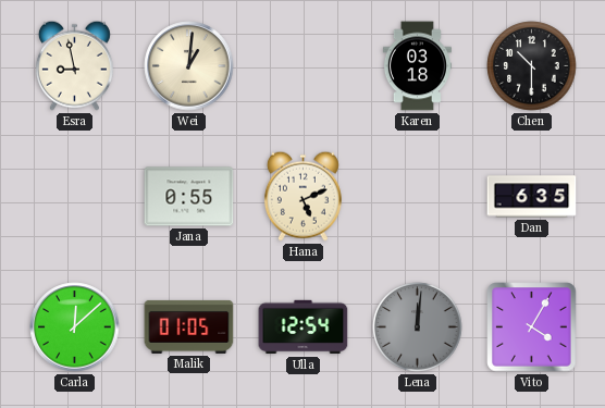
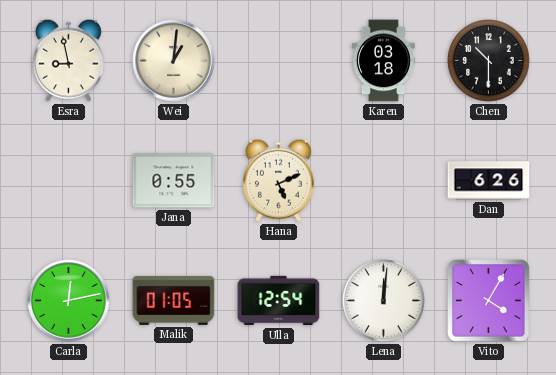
Dan: 6:35 -> 6:26
Carla: 12:08 -> 12:13
Lena dial: grey -> white
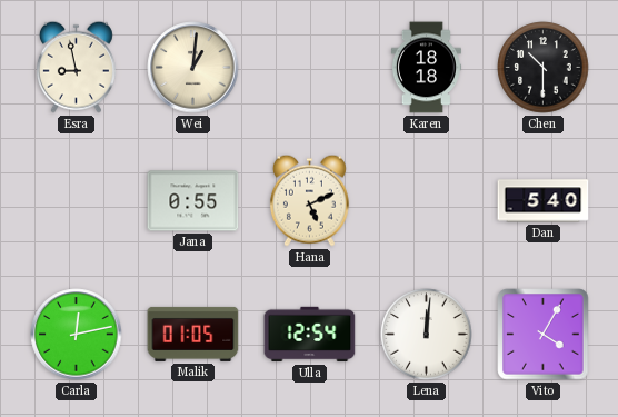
Karen: 03:18 -> 18:18
Dan: 6:26 -> 5:40
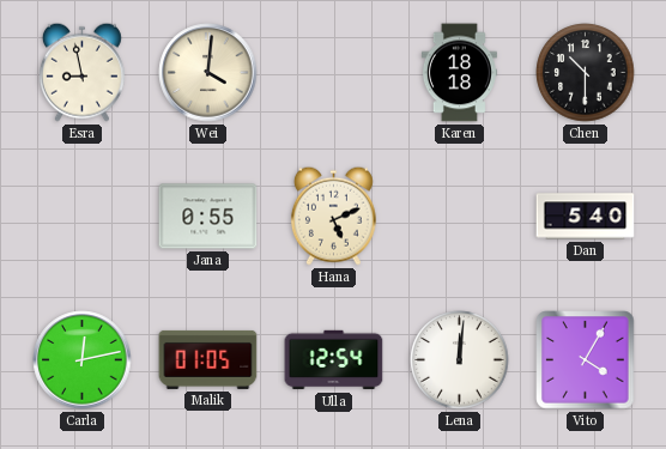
Wei: 1:01 -> 4:01
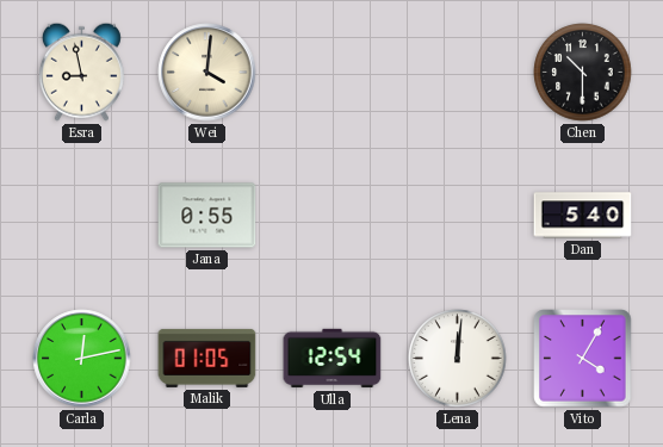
Karen: 18:18 -> none
Hana: 5:11 -> none
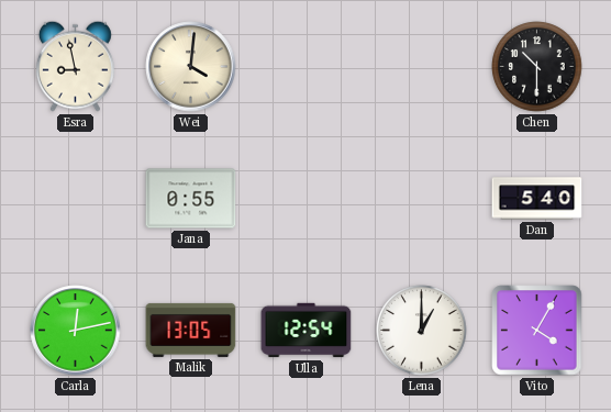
Malik: 01:05 -> 13:05
Lena: 12:01 -> 1:00
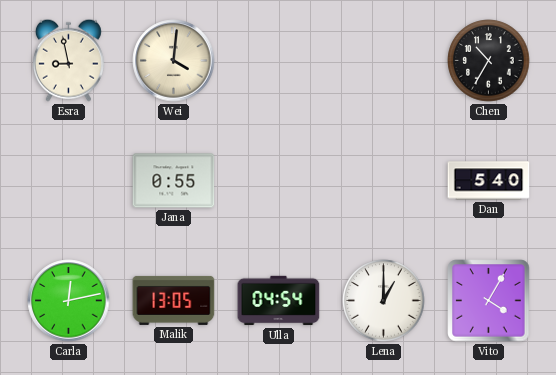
Chen: 10:30 -> 10:35
Ulla: 12:54 -> 04:54
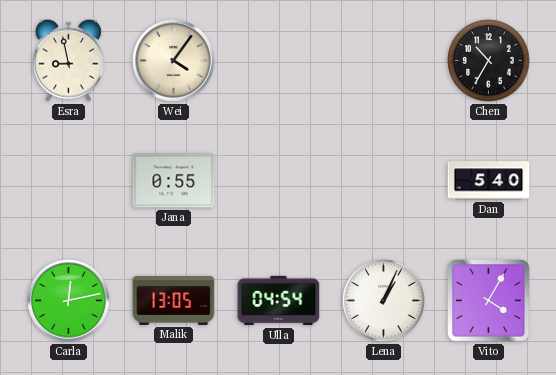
Wei: 4:01 -> 4:06
Lena: 1:00 -> 1:04
